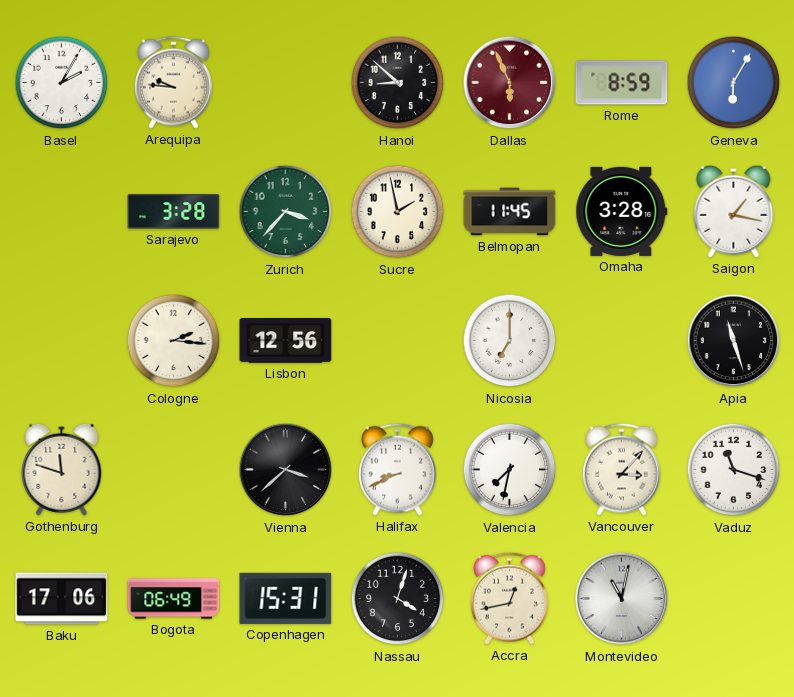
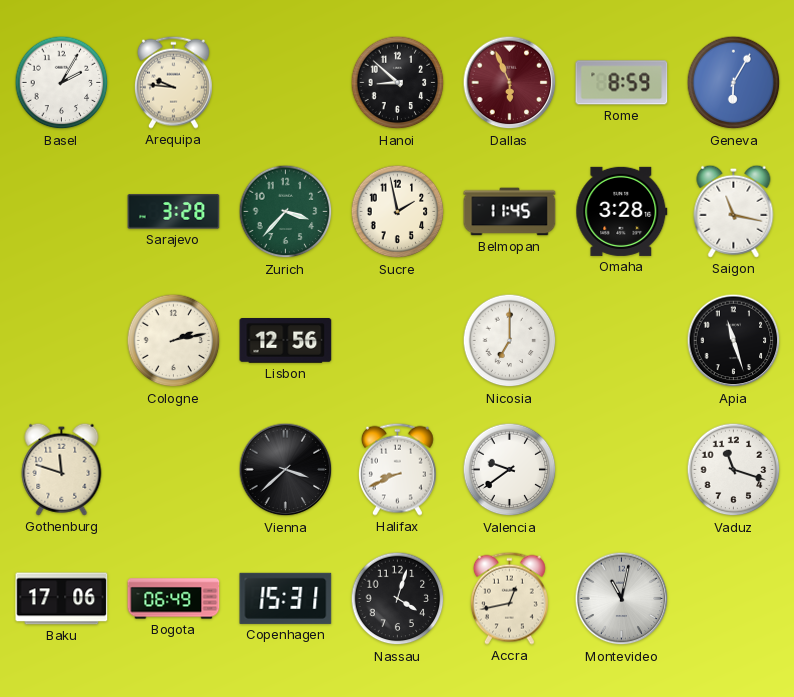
Saigon: 1:17 -> 11:17
Cologne: 2:16 -> 2:13
Valencia: 7:32 -> 9:39
Vancouver: 3:07 -> none
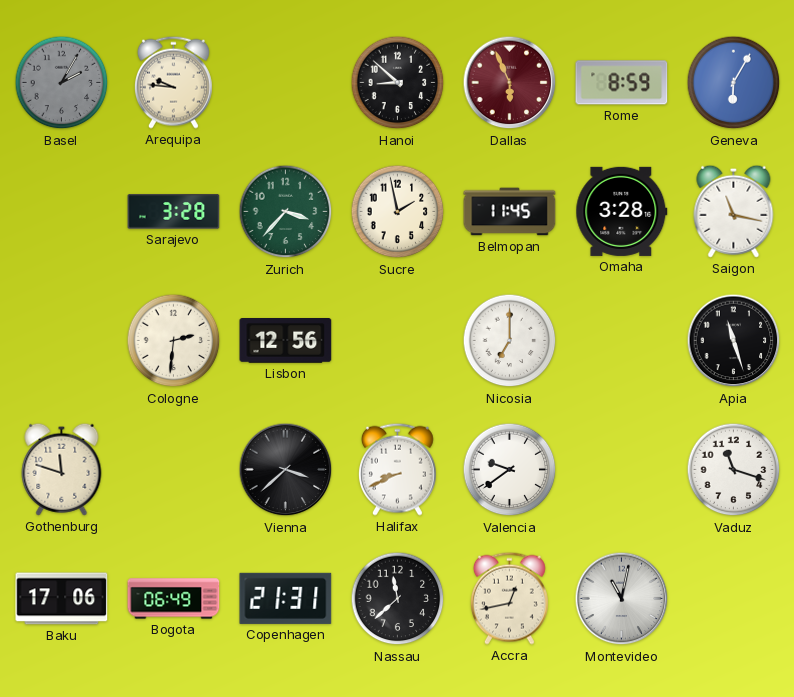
Basel dial: white -> grey
Cologne: 2:13 -> 2:31
Copenhagen: 15:31 -> 21:31
Nassau: 4:03 -> 11:38
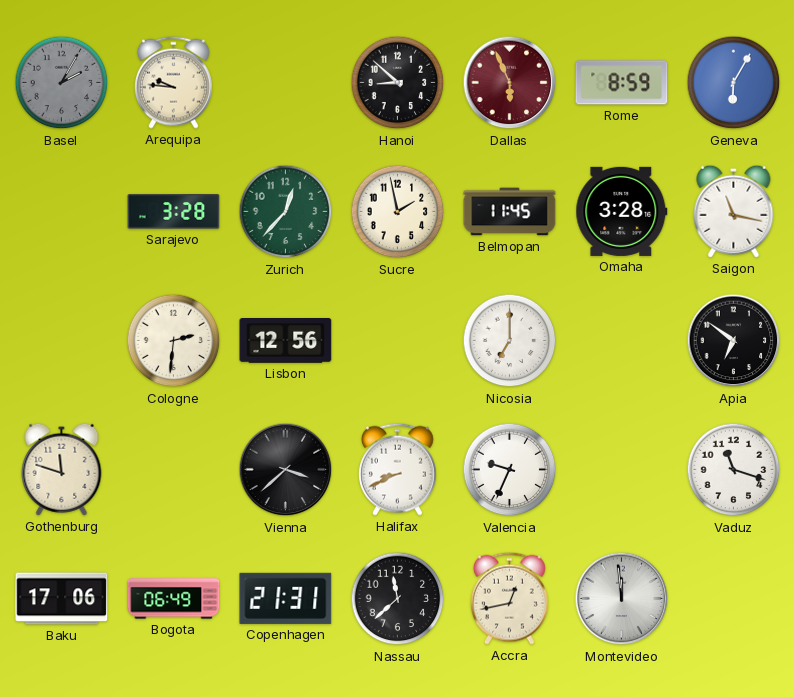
Zurich: 3:37 -> 12:37
Apia: 11:27 -> 6:51
Valencia: 9:39 -> 9:34
Montevideo: 11:02 -> 11:59
